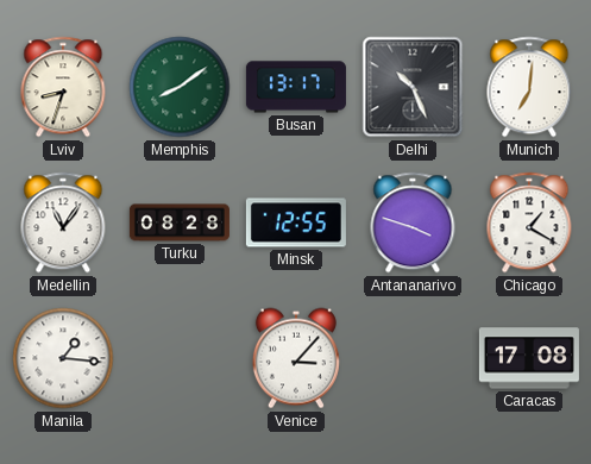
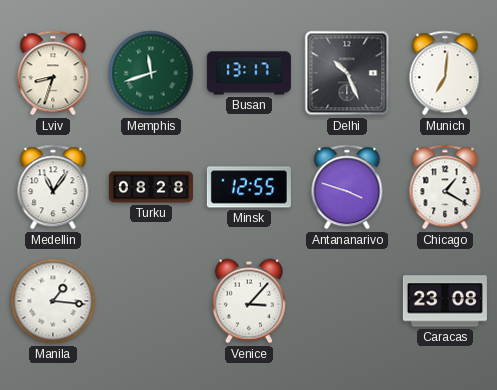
Memphis: 8:09 -> 11:42
Caracas: 17:08 -> 23:08
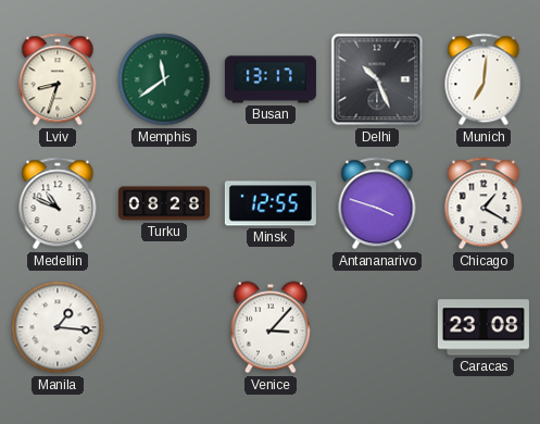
Memphis: 11:42 -> 11:39
Medellin: 11:06 -> 10:49
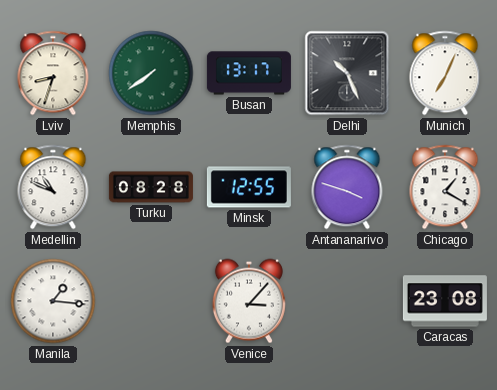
Memphis: 11:39 -> 7:39
Munich: 7:01 -> 7:04
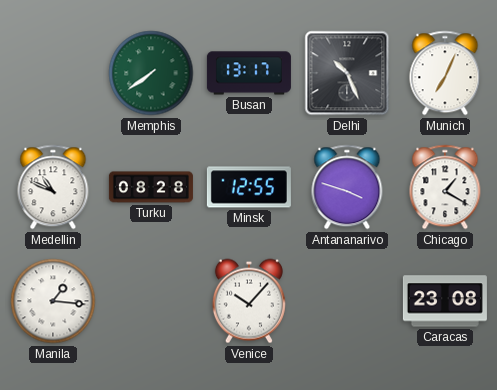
Lviv: 8:33 -> none
Venice: 3:07 -> 10:07
